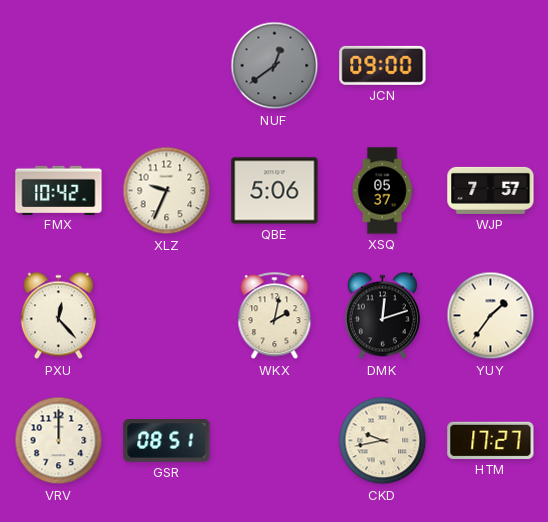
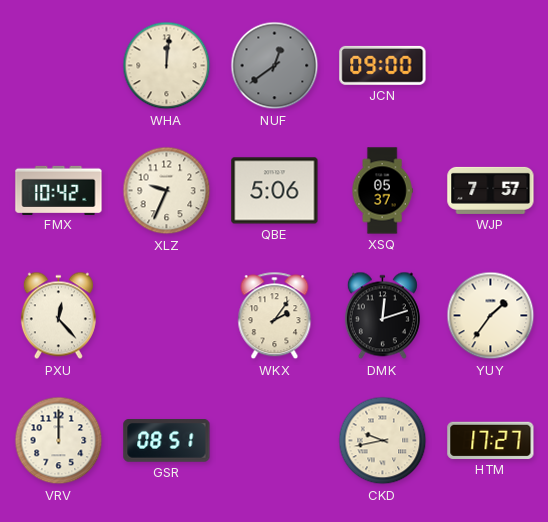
WHA: none -> 12:01
WKX: 2:02 -> 2:06
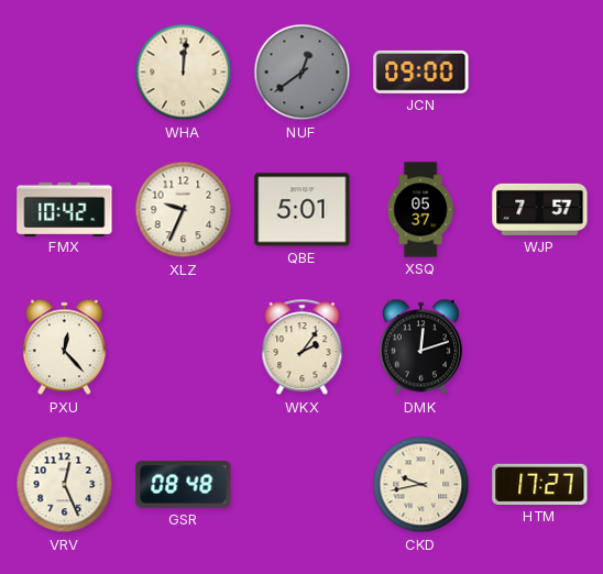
QBE: 5:06 -> 5:01
YUY: 1:36 -> none
VRV: 12:00 -> 12:26
GSR: 08:51 -> 08:48
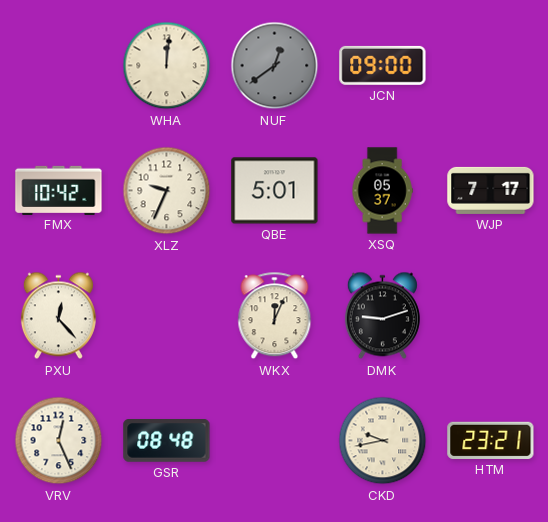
WJP: 7:57 -> 7:17
WKX: 2:06 -> 12:04
DMK: 12:12 -> 9:12
HTM: 17:27 -> 23:21
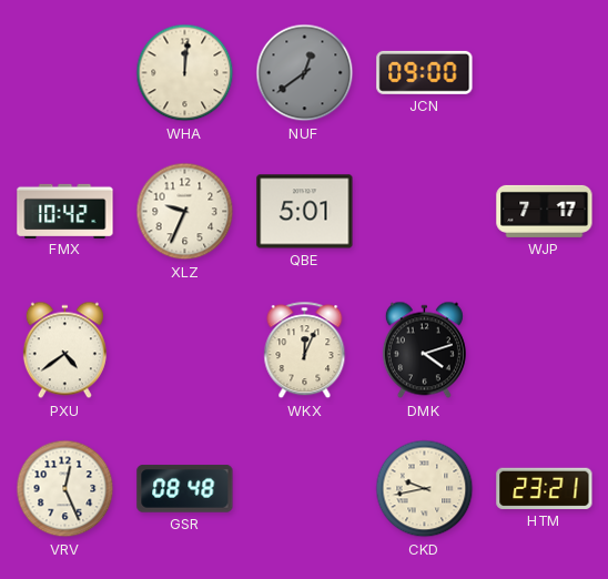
XSQ: 05:37 -> none
PXU: 12:23 -> 4:39
DMK: 9:12 -> 4:12
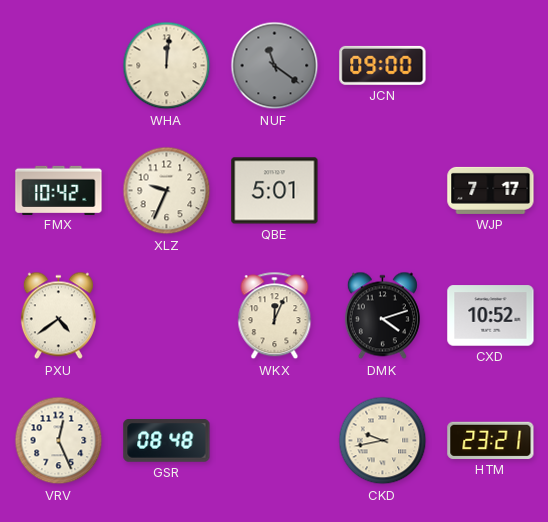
NUF: 12:39 -> 11:21
CXD: none -> 10:52
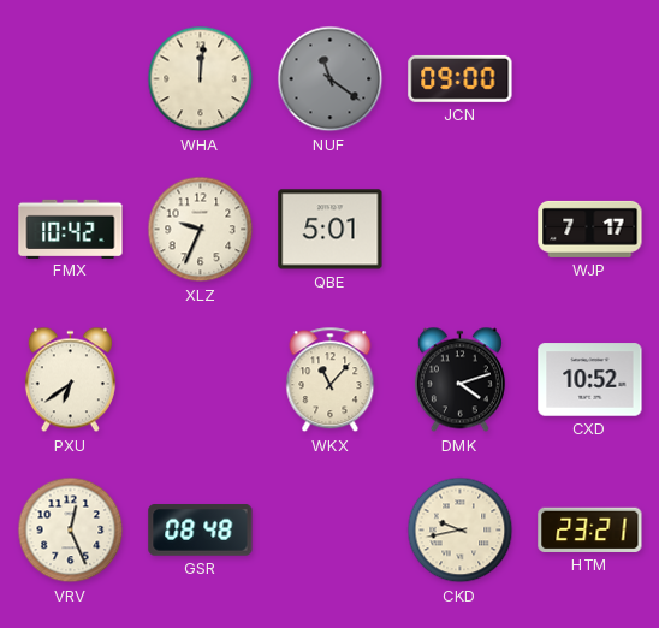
PXU: 4:39 -> 6:39
WKX: 12:04 -> 11:07
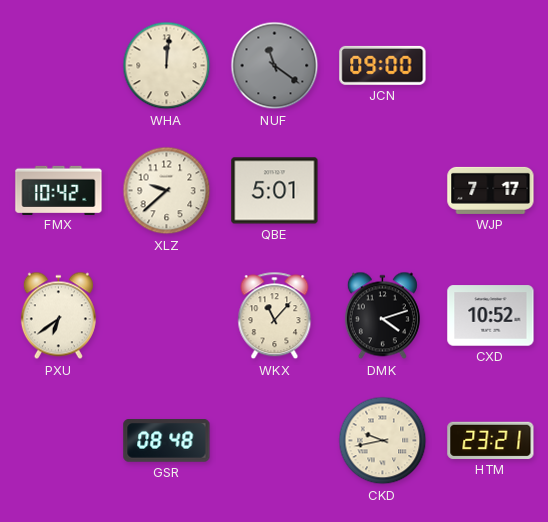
XLZ: 9:34 -> 9:38
VRV: 12:26 -> none
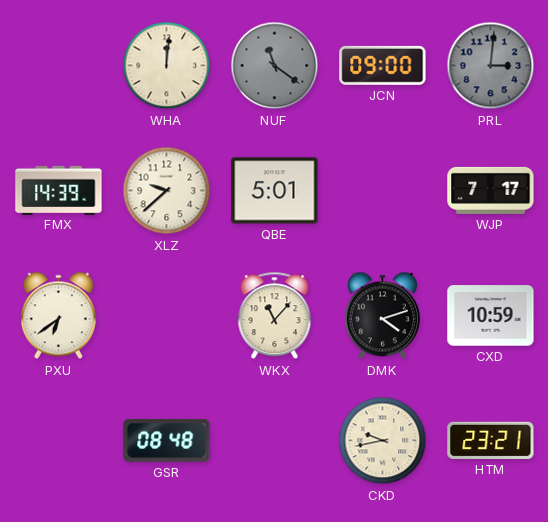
PRL: none -> 3:01
FMX: 10:42 -> 14:39
CXD: 10:52 -> 10:59
